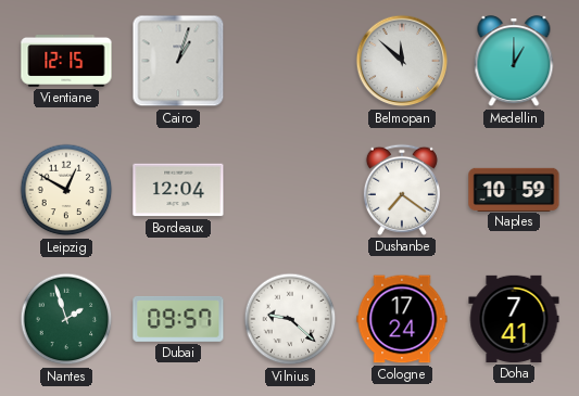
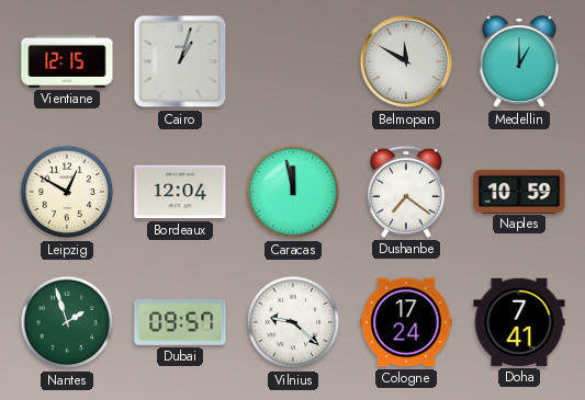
Belmopan: 11:52 -> 11:50
Caracas: none -> 11:58
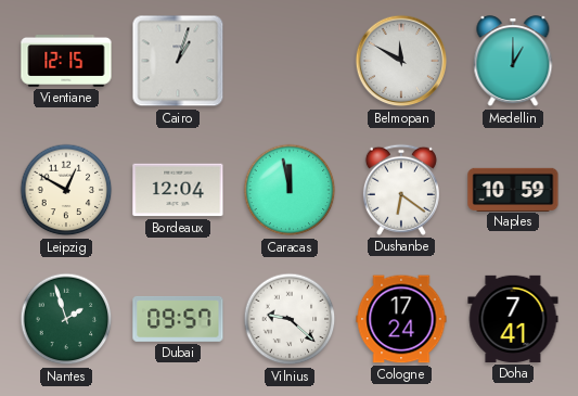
Dushanbe: 7:21 -> 6:21
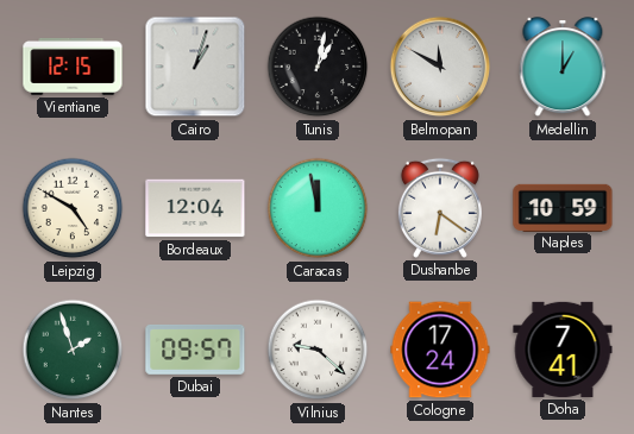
Tunis: none -> 1:02
Leipzig: 12:50 -> 4:50
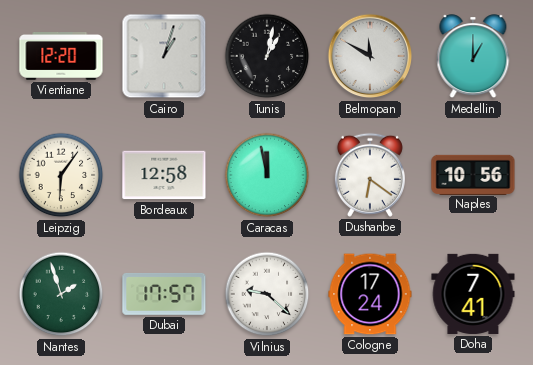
Vientiane: 12:15 -> 12:20
Leipzig: 4:50 -> 6:06
Bordeaux: 12:04 -> 12:58
Naples: 10:59 -> 10:56
Dubai: 09:57 -> 17:57
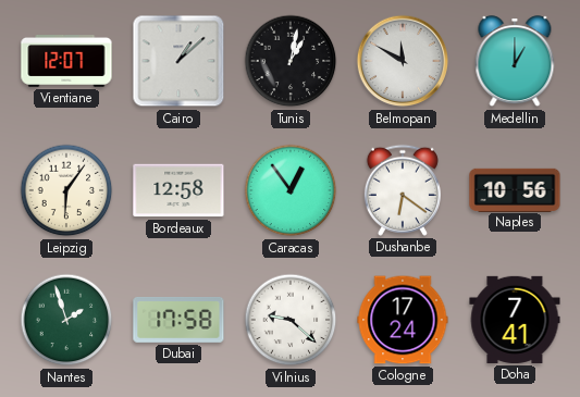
Vientiane: 12:20 -> 12:07
Cairo: 1:03 -> 1:08
Caracas: 11:58 -> 12:54
Dubai: 17:57 -> 17:58
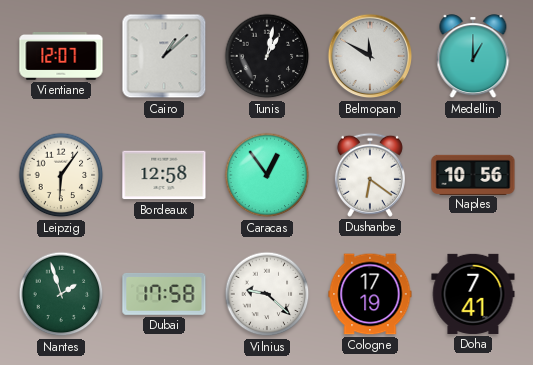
Cologne: 17:24 -> 17:19
